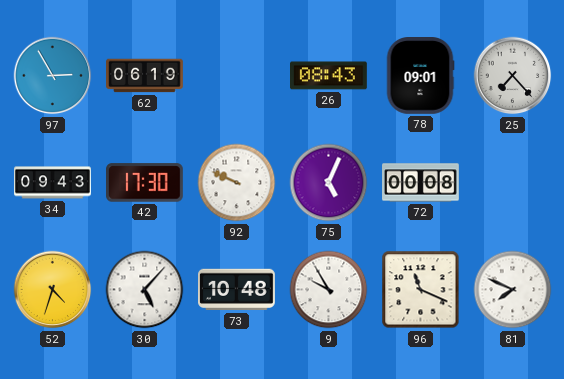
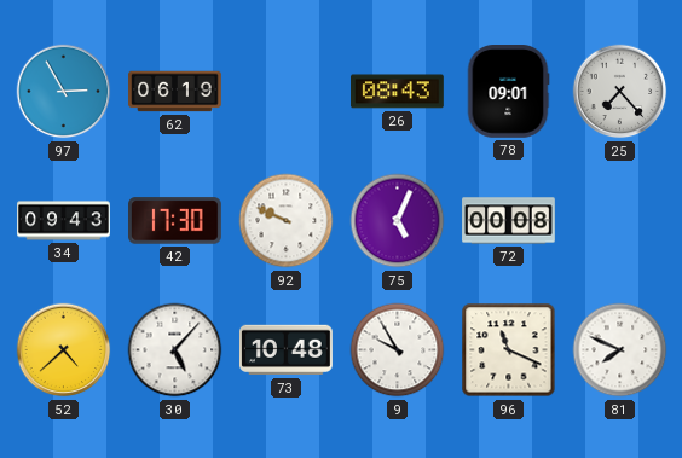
52: 4:33 -> 4:38
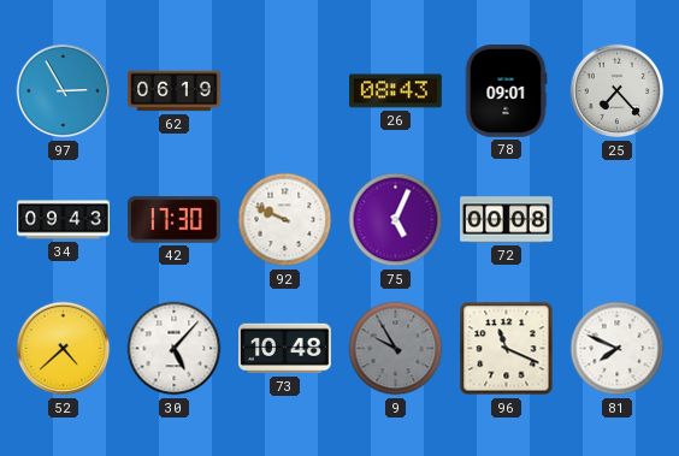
9 dial: white -> grey
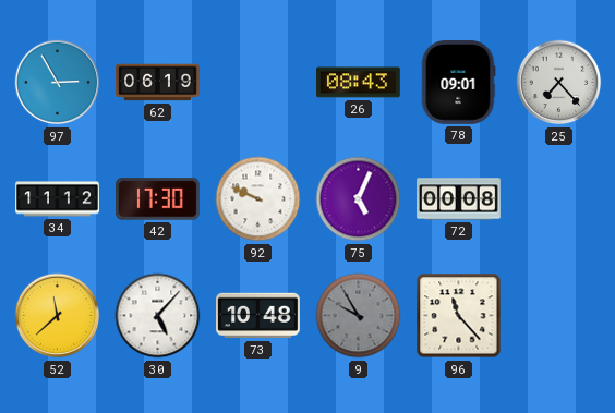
34: 09:43 -> 11:12
52: 4:38 -> 11:38
96: 11:19 -> 11:23
81: 7:49 -> none
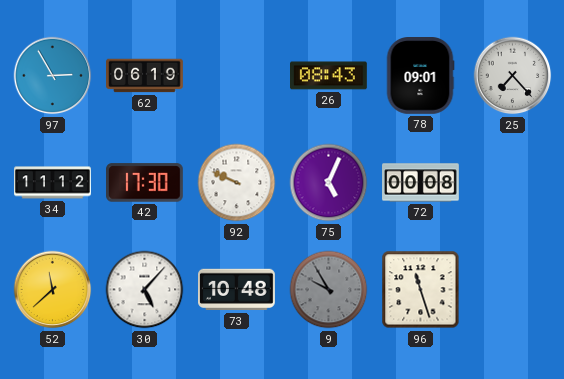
96: 11:23 -> 11:27
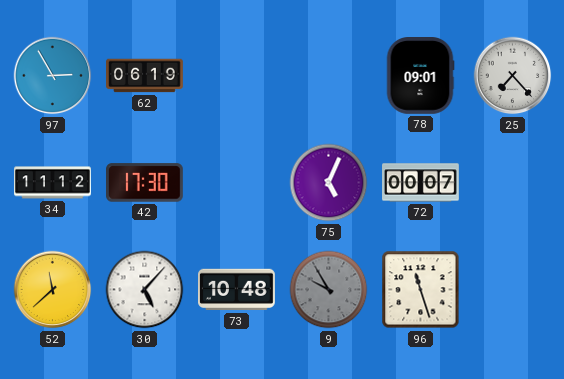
26: 08:43 -> none
92: 9:49 -> none
72: 00:08 -> 00:07
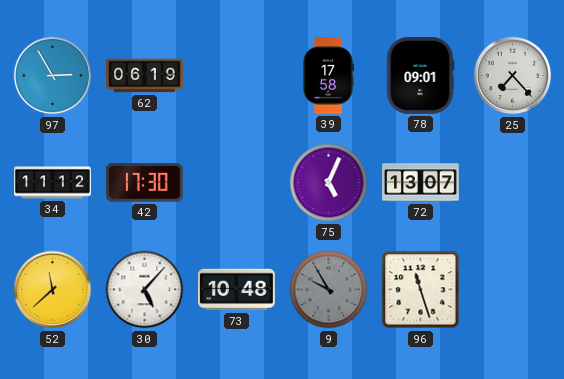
39: none -> 17:58
72: 00:07 -> 13:07
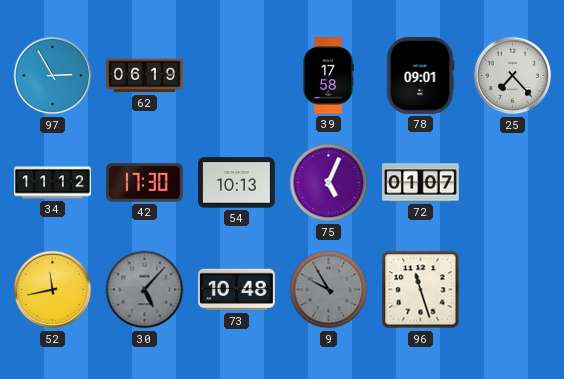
54: none -> 10:13
72: 13:07 -> 01:07
52: 11:38 -> 11:43
30 dial: white -> grey
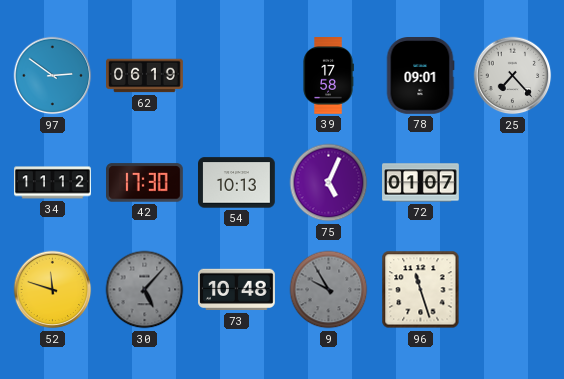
97: 2:55 -> 2:51
52: 11:43 -> 11:48
